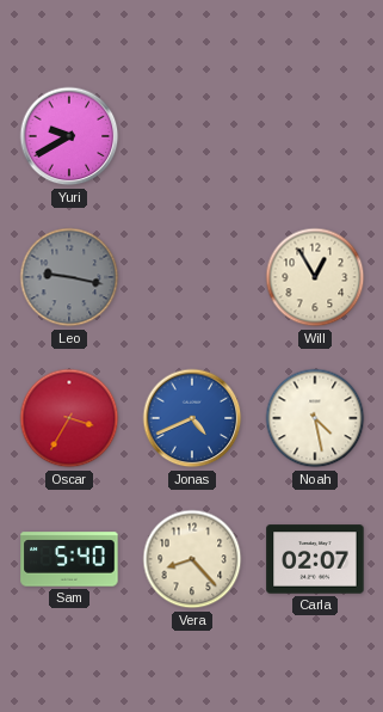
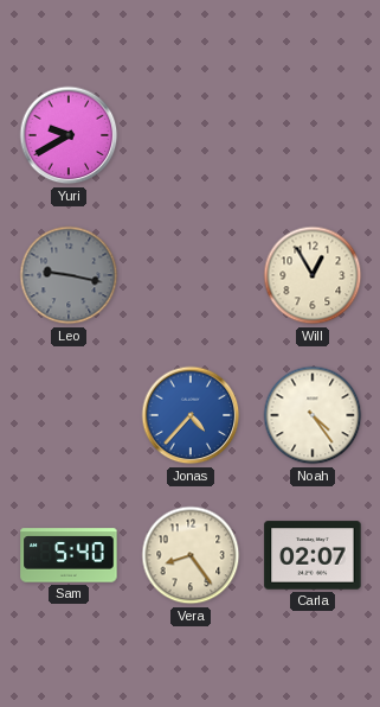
Oscar: 3:35 -> none
Jonas: 4:41 -> 4:37
Noah: 4:28 -> 4:24
Vera: 8:23 -> 8:24
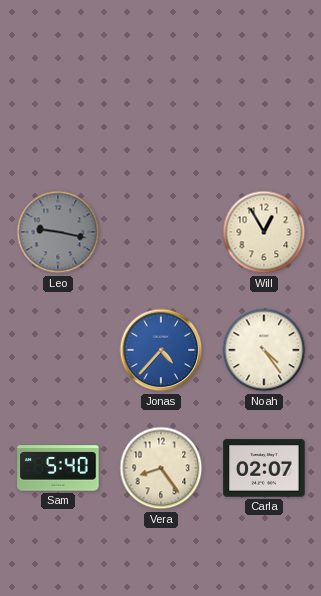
Yuri: 9:40 -> none
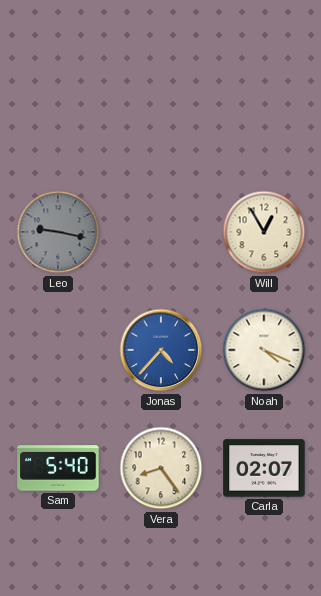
Noah: 4:24 -> 4:19
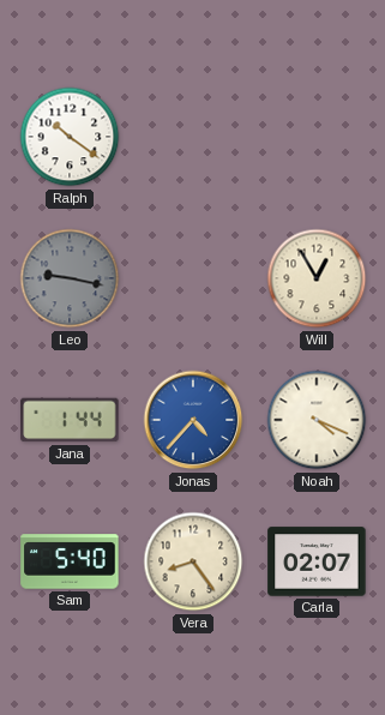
Ralph: none -> 10:21
Jana: none -> 1:44
